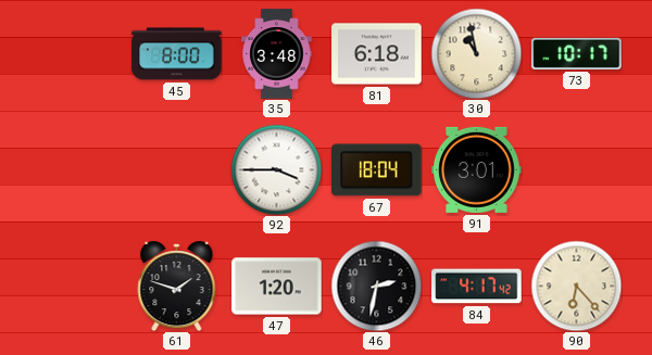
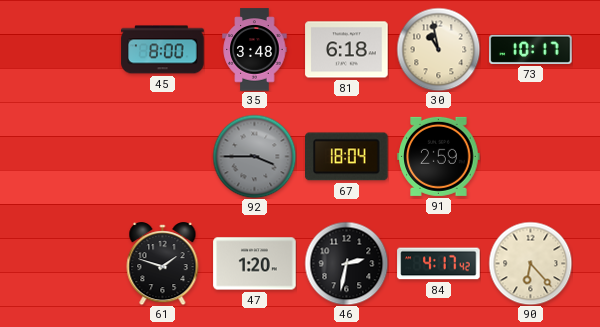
92 dial: white -> grey
91: 3:01 -> 2:59
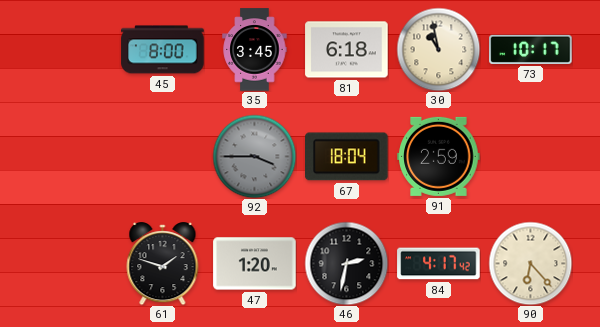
35: 3:48 -> 3:45
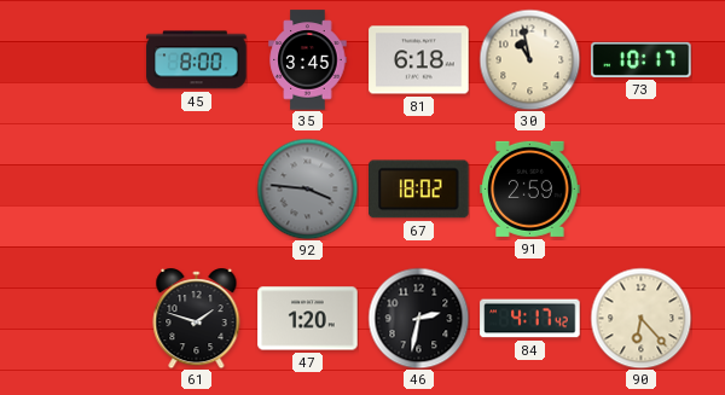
92: 3:45 -> 3:46
67: 18:04 -> 18:02
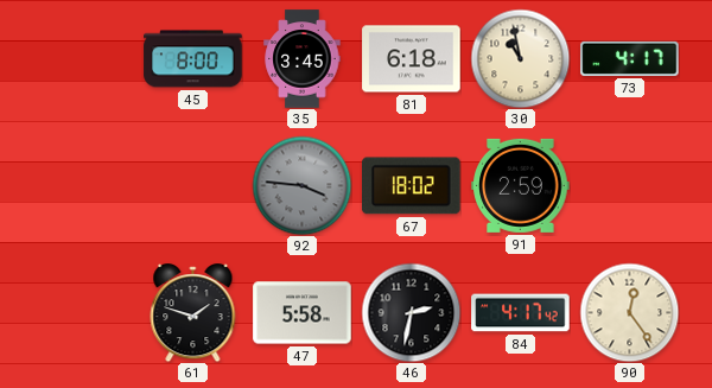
73: 10:17 -> 4:17
47: 1:20 -> 5:58
90: 6:23 -> 12:24
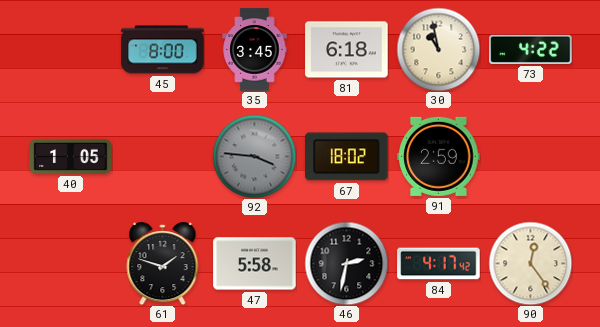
73: 4:17 -> 4:22
40: none -> 1:05
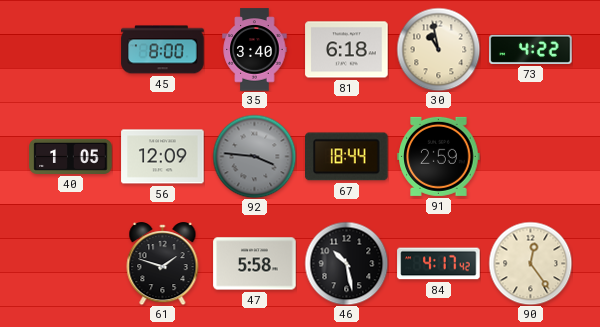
35: 3:45 -> 3:40
56: none -> 12:09
67: 18:02 -> 18:44
46: 2:32 -> 10:28
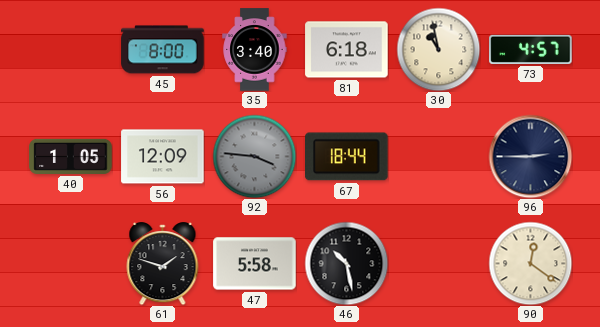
73: 4:22 -> 4:57
91: 2:59 -> none
96: none -> 2:45
84: 4:17 -> none
90: 12:24 -> 12:21
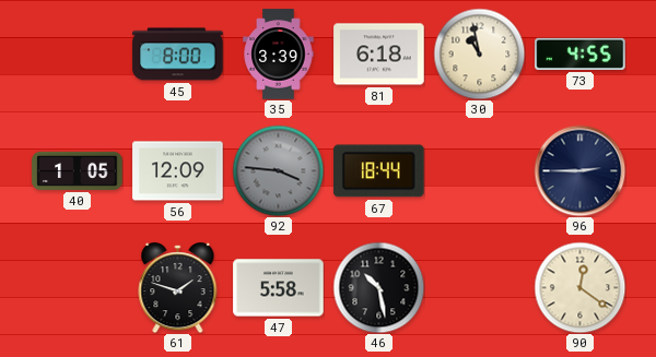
35: 3:40 -> 3:39
73: 4:57 -> 4:55
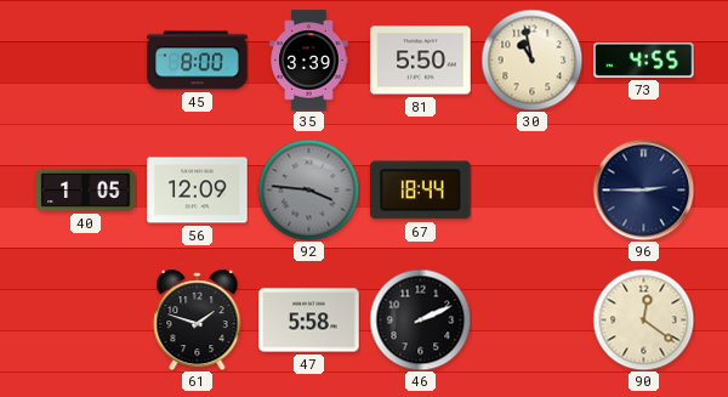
81: 6:18 -> 5:50
46: 10:28 -> 2:11
